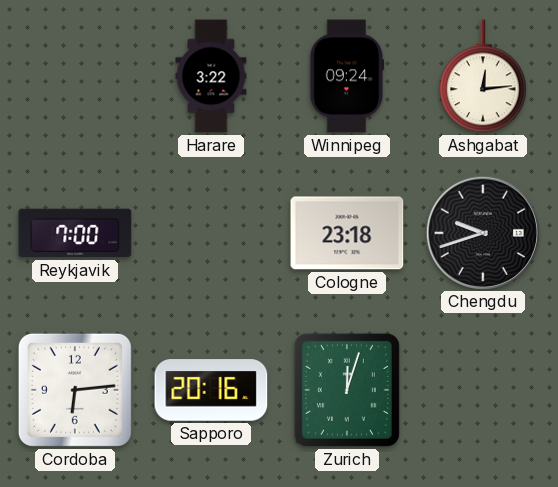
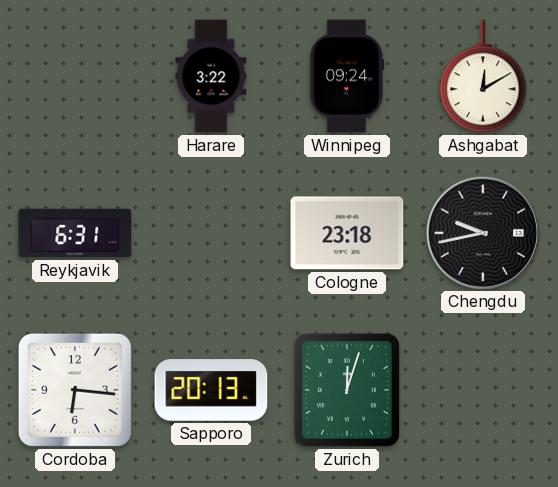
Ashgabat: 12:14 -> 12:10
Reykjavik: 7:00 -> 6:31
Chengdu: 9:42 -> 9:43
Cordoba: 6:14 -> 6:16
Sapporo: 20:16 -> 20:13
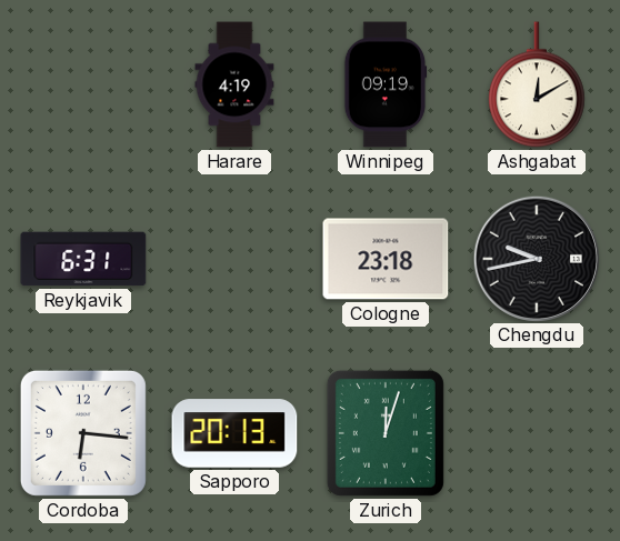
Harare: 3:22 -> 4:19
Winnipeg: 09:24 -> 09:19
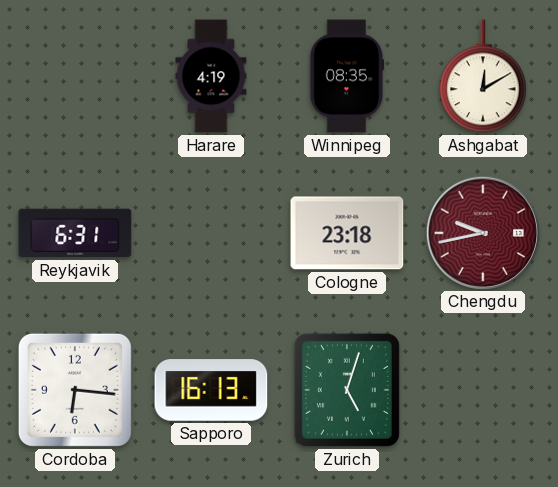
Winnipeg: 09:19 -> 08:35
Chengdu dial: black -> burgundy
Sapporo: 20:13 -> 16:13
Zurich: 12:03 -> 5:03
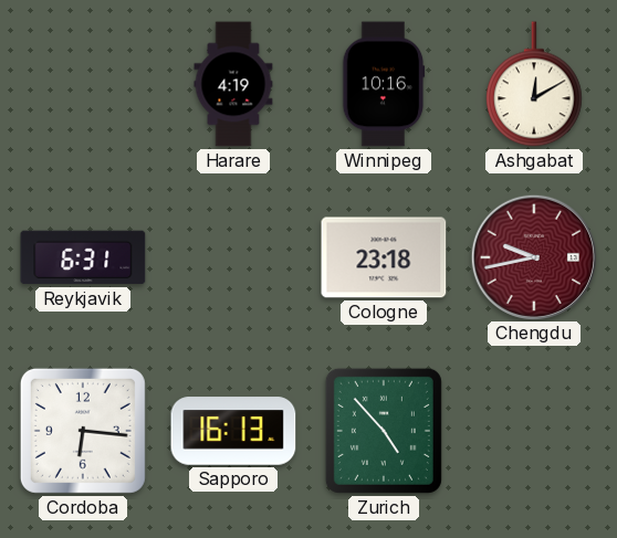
Winnipeg: 08:35 -> 10:16
Zurich: 5:03 -> 4:53
